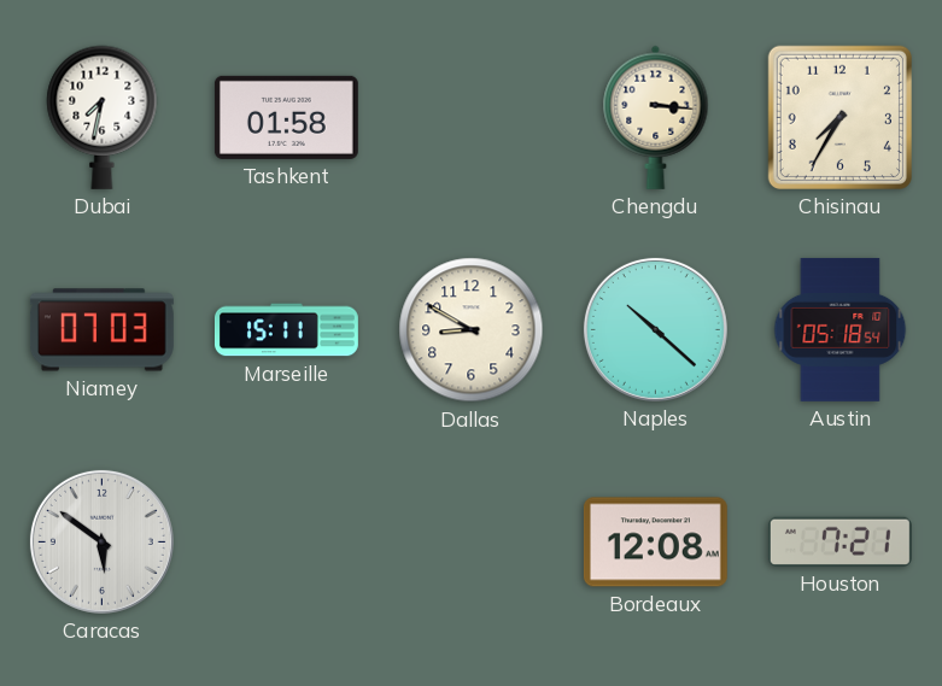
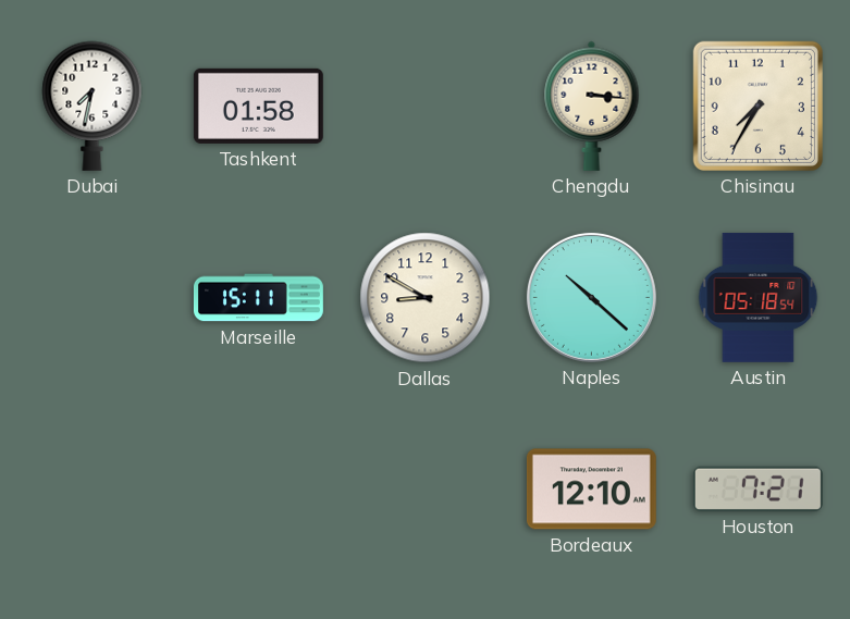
Niamey: 07:03 -> none
Caracas: 5:51 -> none
Bordeaux: 12:08 -> 12:10
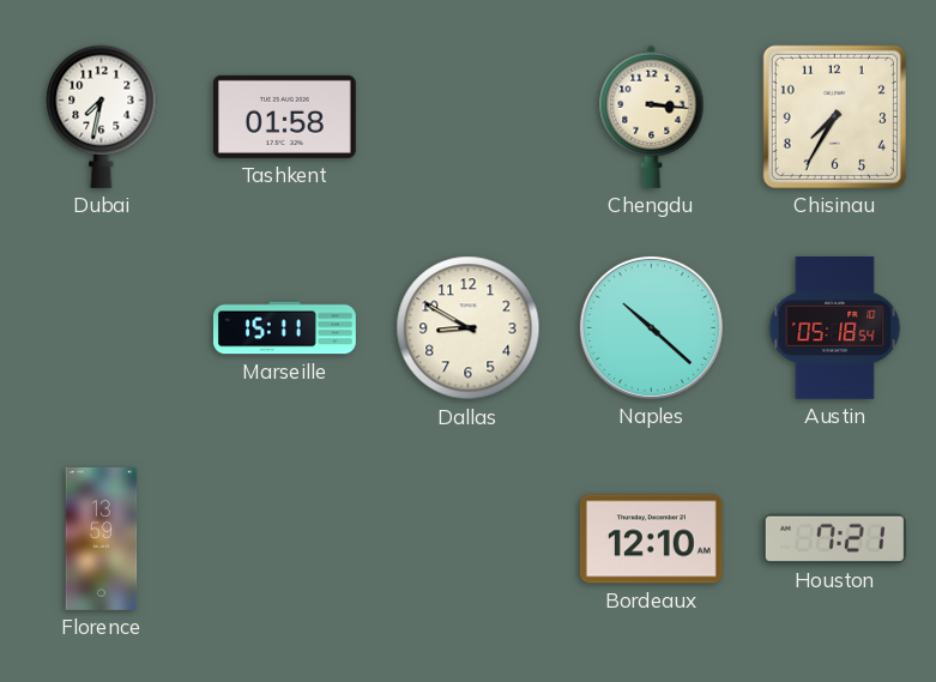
Florence: none -> 13:59
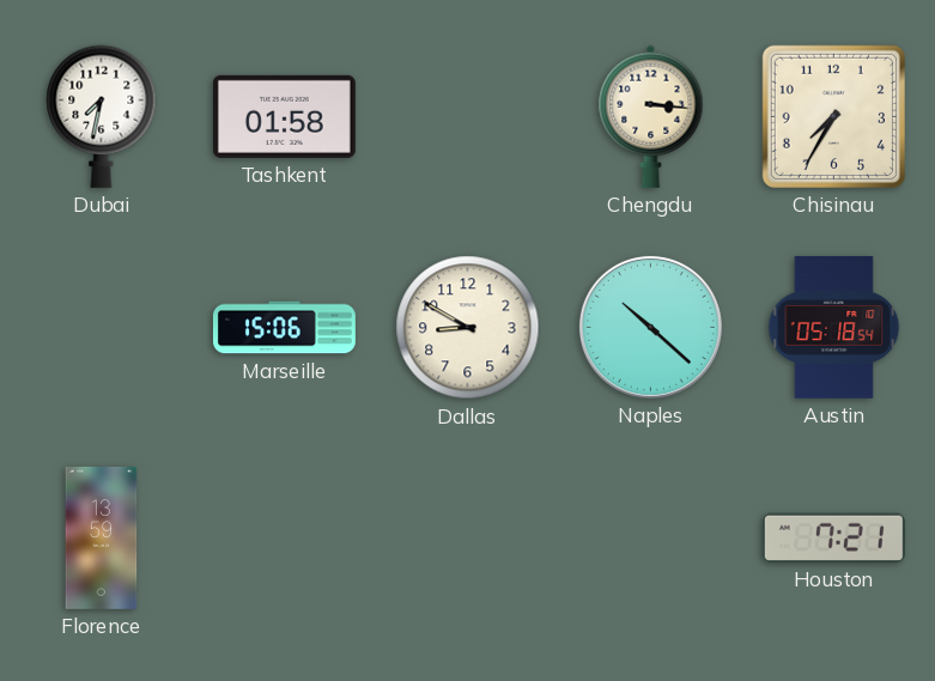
Marseille: 15:11 -> 15:06
Bordeaux: 12:10 -> none
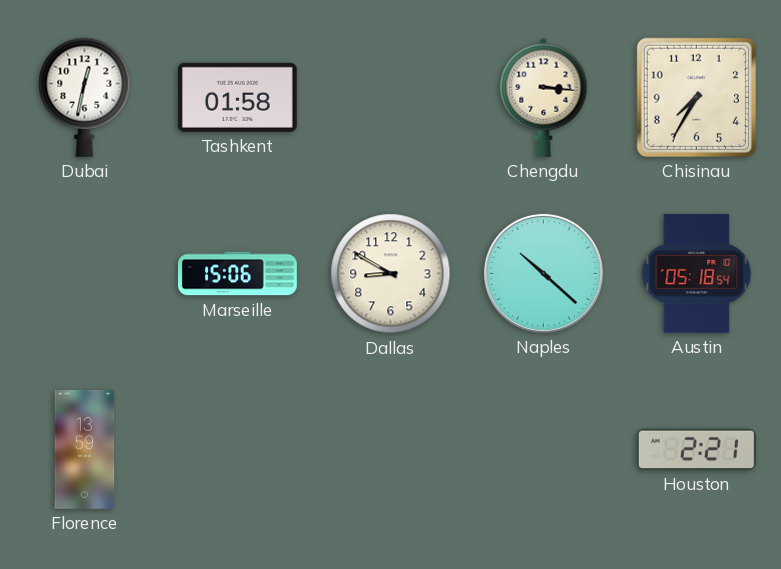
Dubai: 7:32 -> 12:32
Houston: 7:21 -> 2:21
